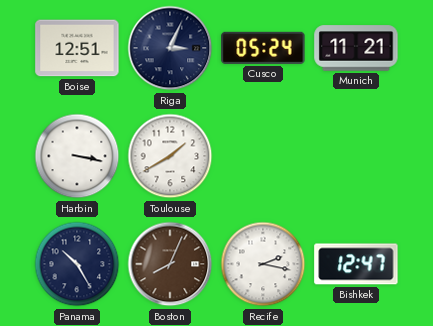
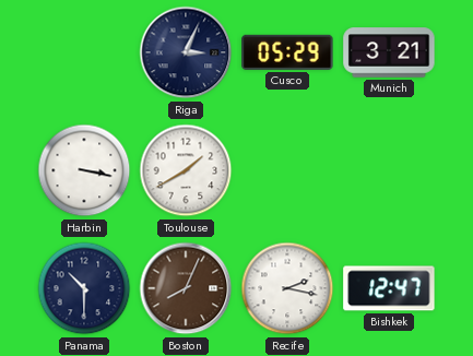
Boise: 12:51 -> none
Cusco: 05:24 -> 05:29
Munich: 11:21 -> 3:21
Panama: 10:25 -> 10:30
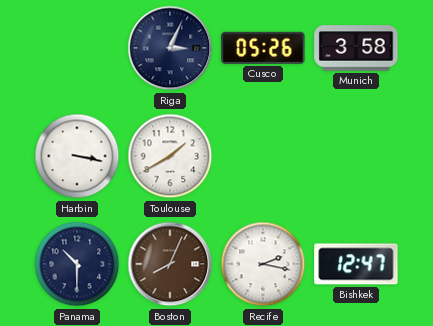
Cusco: 05:29 -> 05:26
Munich: 3:21 -> 3:58
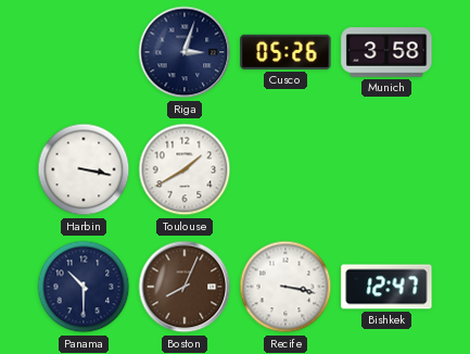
Riga: 3:04 -> 3:03
Recife: 2:17 -> 3:17
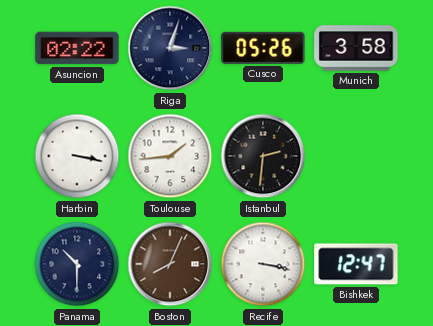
Asuncion: none -> 02:22
Toulouse: 1:40 -> 1:44
Istanbul: none -> 2:31
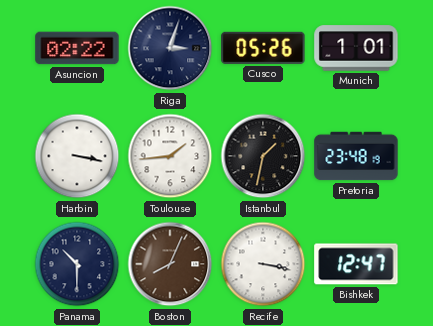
Munich: 3:58 -> 1:01
Istanbul: 2:31 -> 1:32
Pretoria: none -> 23:48
